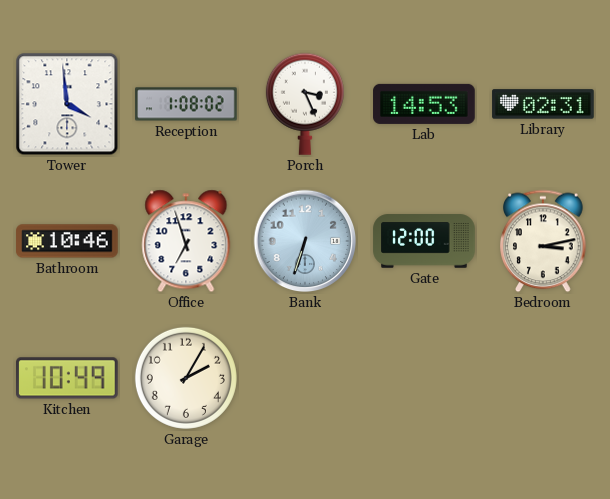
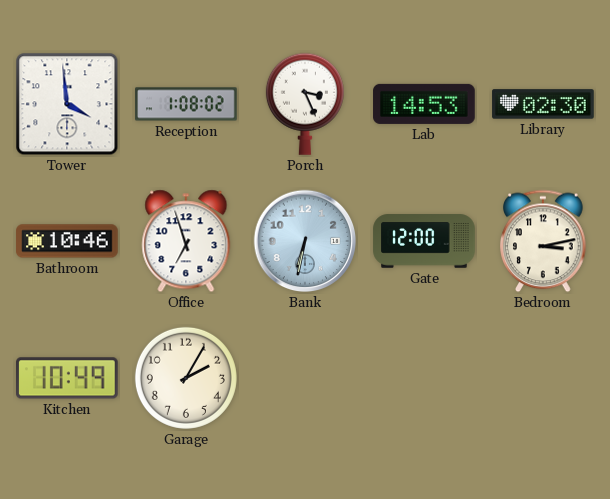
Library: 02:31 -> 02:30
Bank: 6:33 -> 6:32
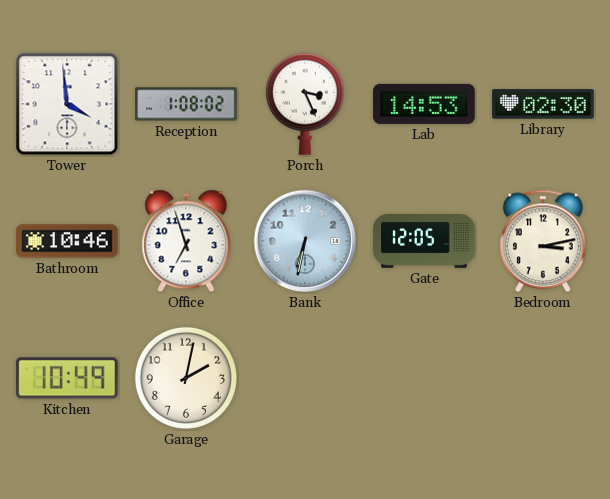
Gate: 12:00 -> 12:05
Garage: 2:05 -> 2:02
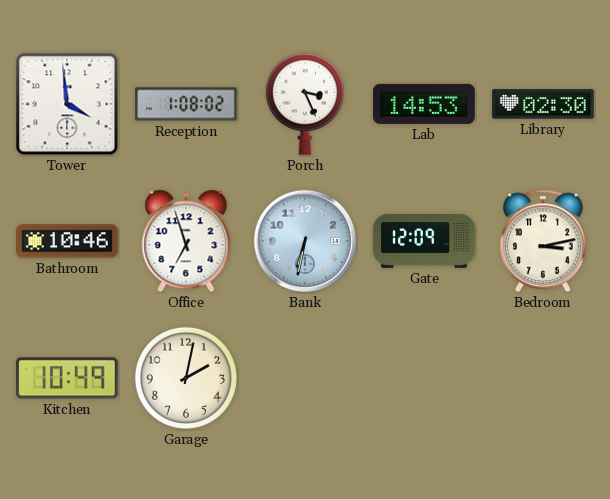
Gate: 12:05 -> 12:09
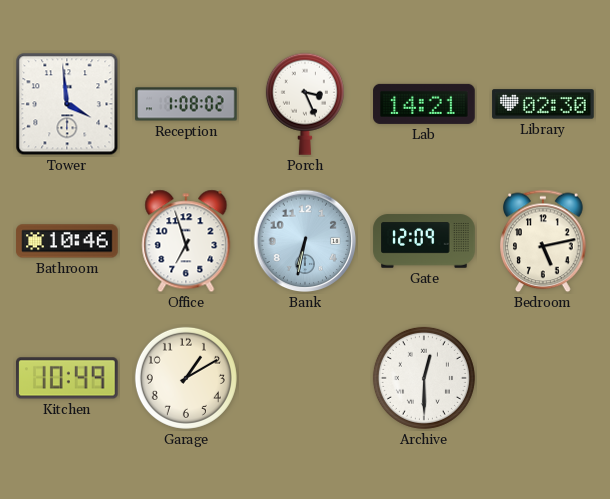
Lab: 14:53 -> 14:21
Bedroom: 3:13 -> 5:13
Garage: 2:02 -> 1:10
Archive: none -> 12:30
